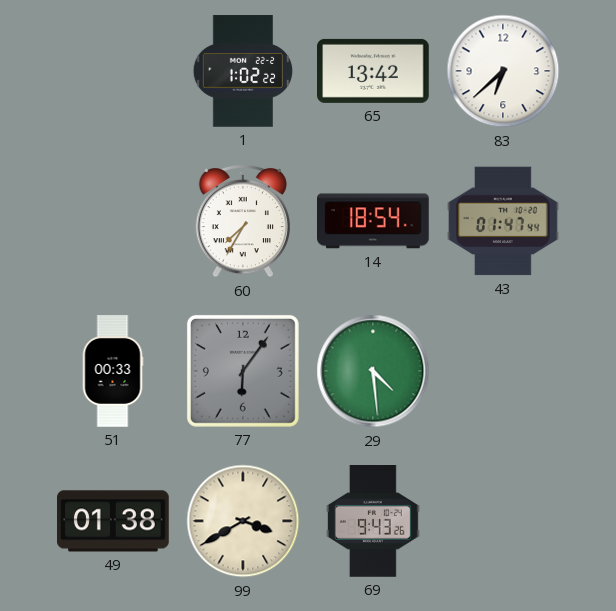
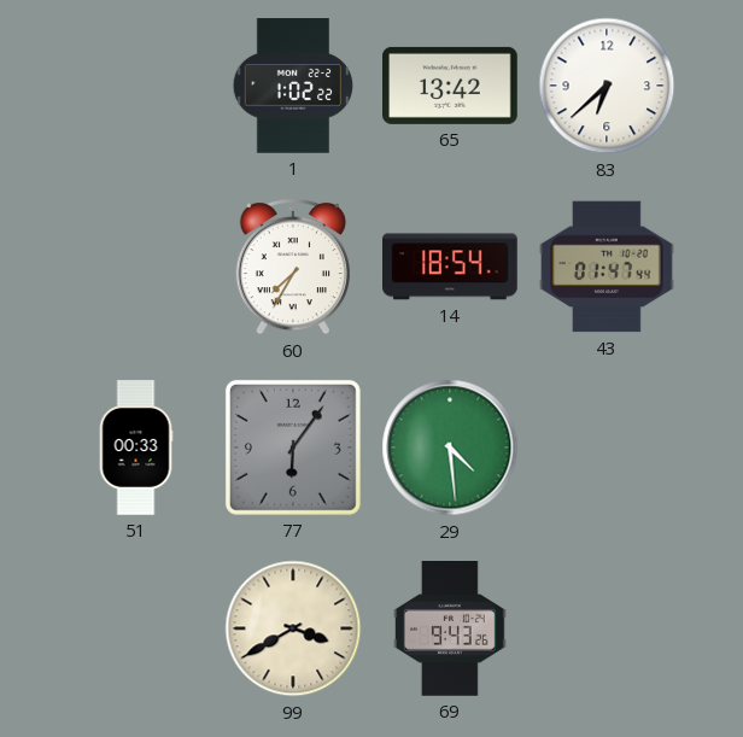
49: 01:38 -> none
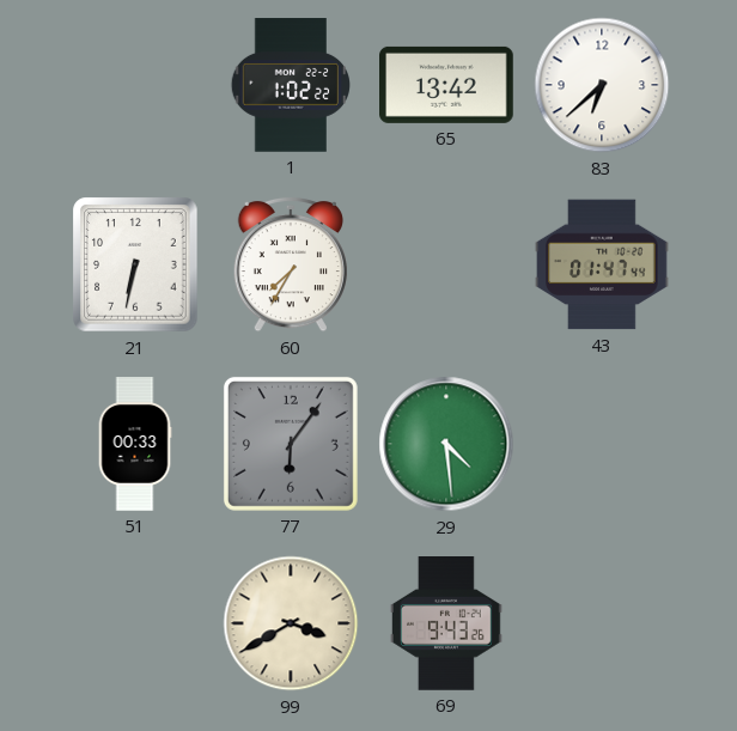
21: none -> 6:32
14: 18:54 -> none
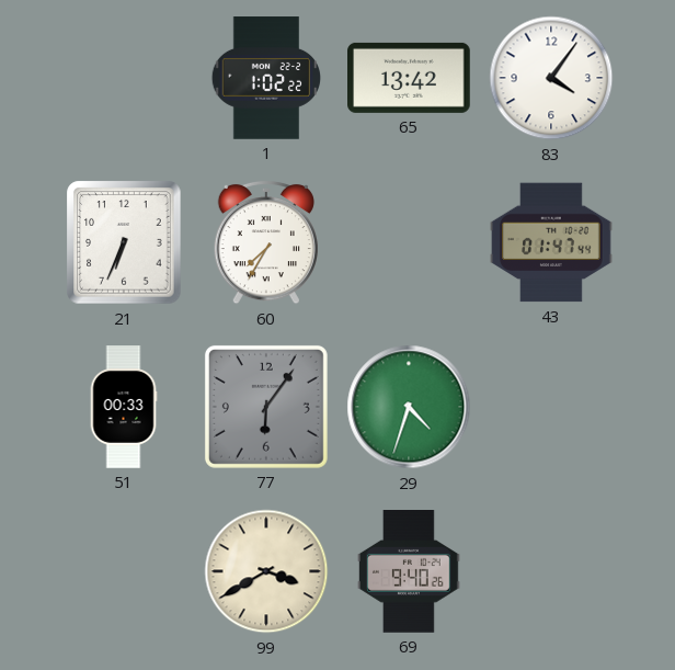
83: 6:38 -> 4:06
21: 6:32 -> 6:34
29: 4:29 -> 4:33
69: 9:43 -> 9:40
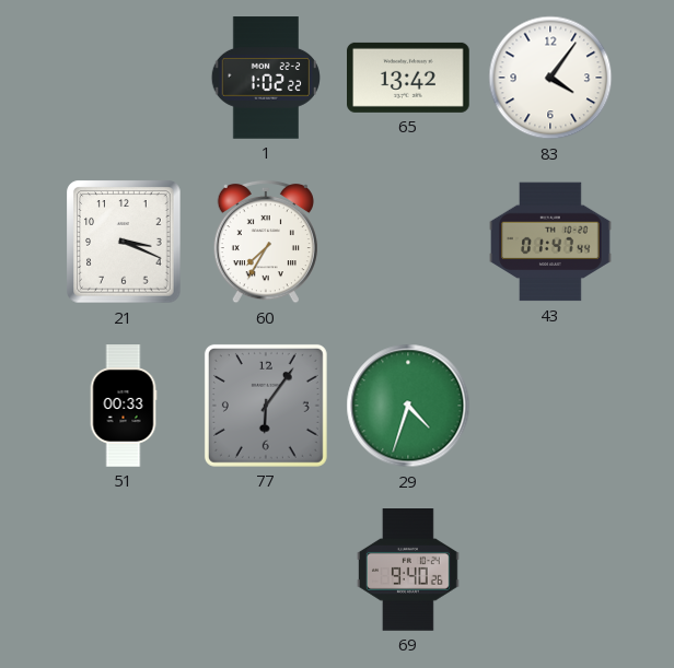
21: 6:34 -> 3:19
99: 3:40 -> none
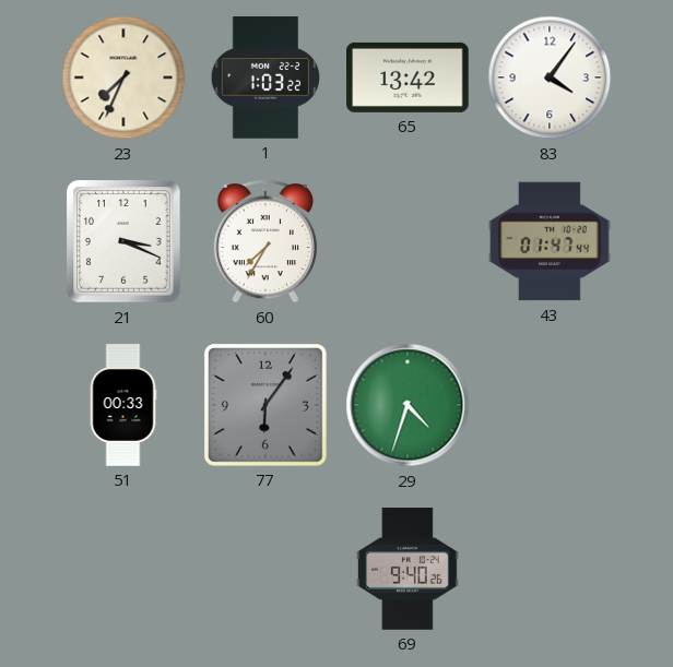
23: none -> 7:34
1: 1:02 -> 1:03
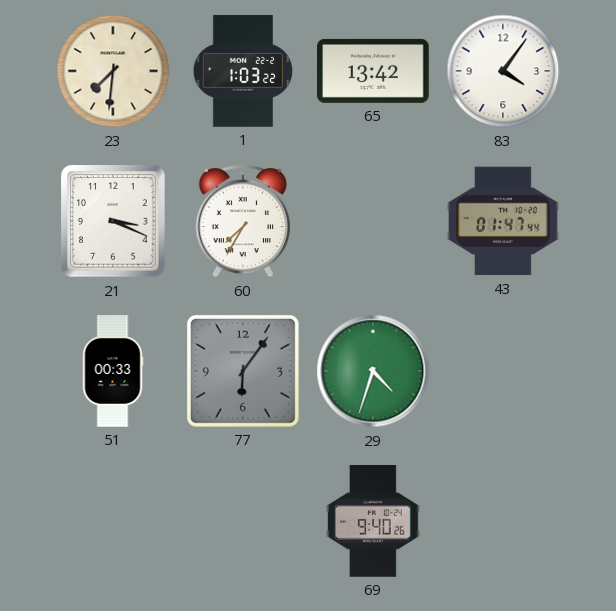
23: 7:34 -> 7:31
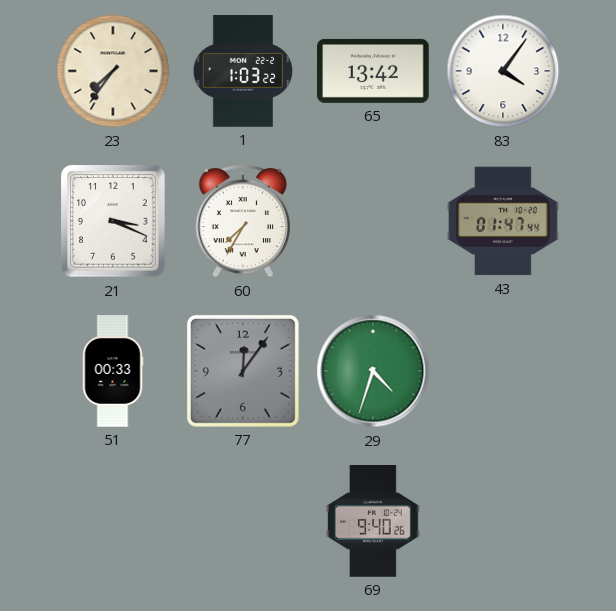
23: 7:31 -> 7:36
77: 6:06 -> 12:06
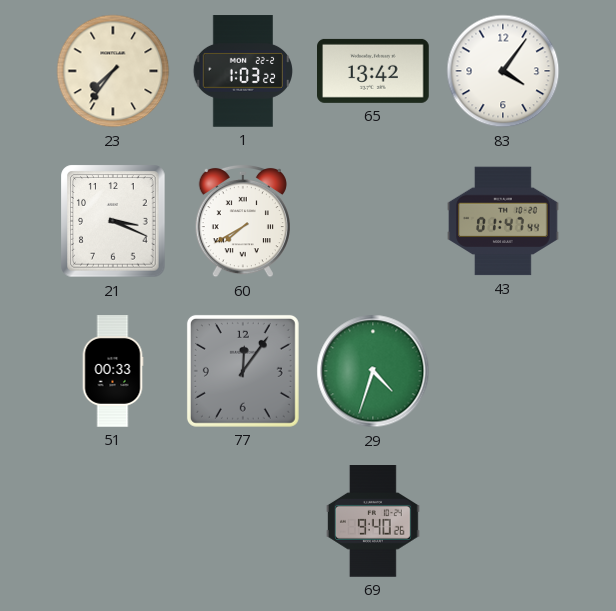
60: 7:35 -> 7:40
